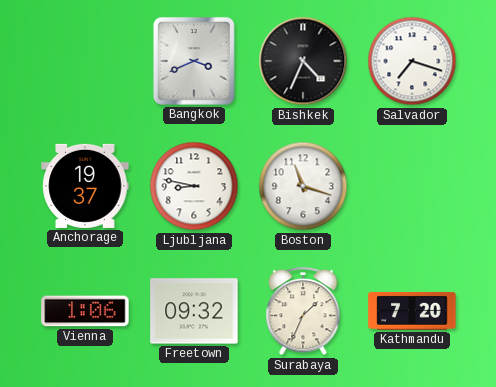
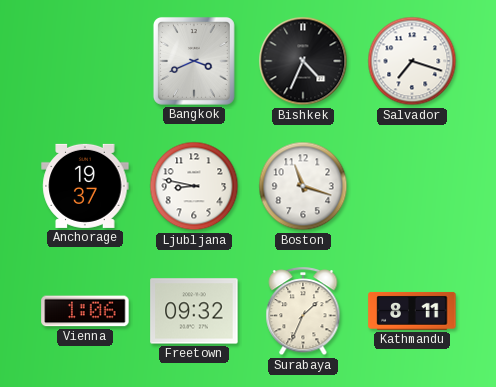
Kathmandu: 7:20 -> 8:11
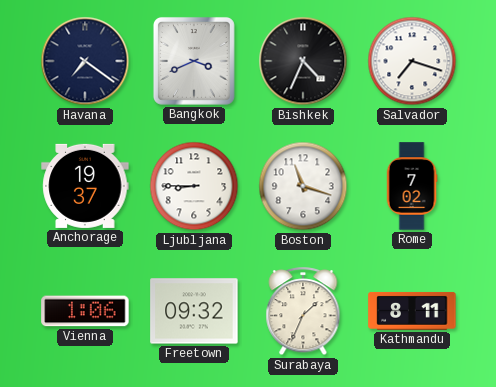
Havana: none -> 7:21
Ljubljana: 8:47 -> 8:45
Rome: none -> 7:02
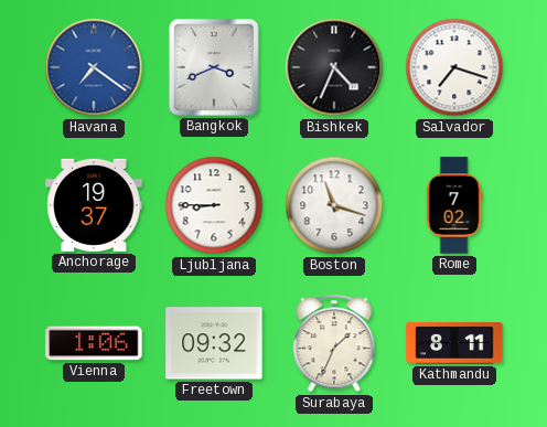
Havana dial: navy -> blue
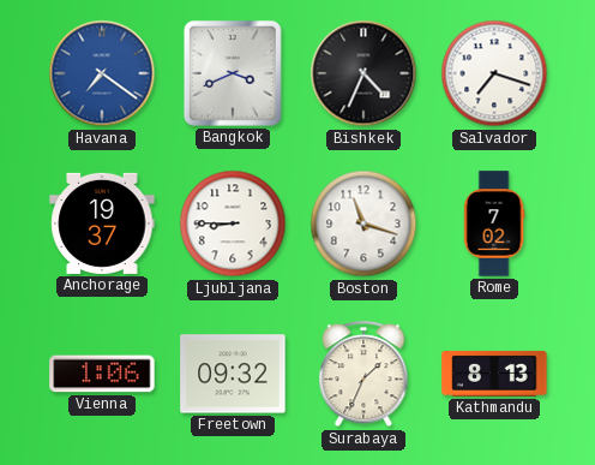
Kathmandu: 8:11 -> 8:13
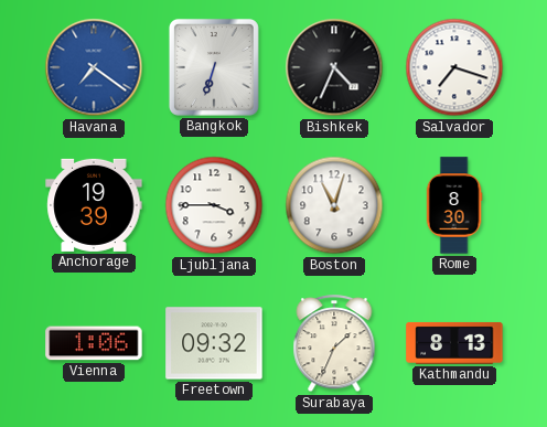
Bangkok: 3:41 -> 6:33
Anchorage: 19:37 -> 19:39
Ljubljana: 8:45 -> 3:45
Boston: 11:18 -> 11:03
Rome: 7:02 -> 8:30
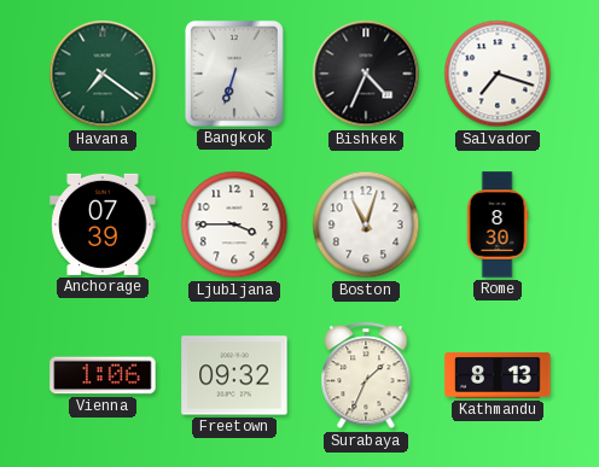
Havana dial: blue -> green
Anchorage: 19:39 -> 07:39
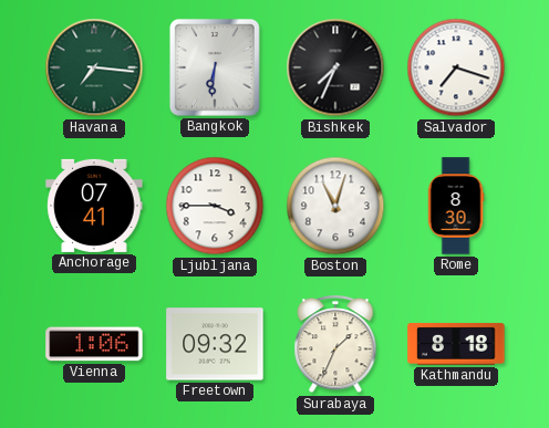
Havana: 7:21 -> 7:16
Bangkok: 6:33 -> 6:31
Bishkek: 4:34 -> 7:34
Anchorage: 07:39 -> 07:41
Kathmandu: 8:13 -> 8:18
